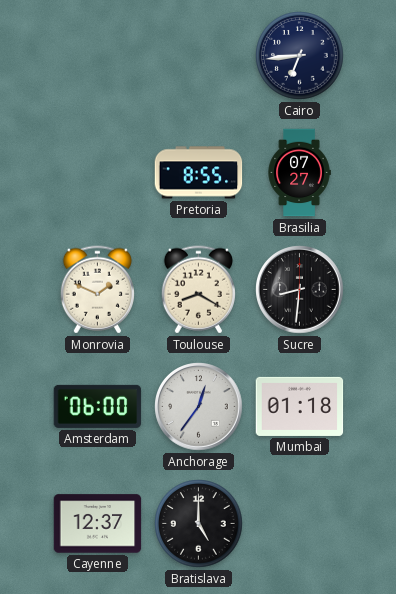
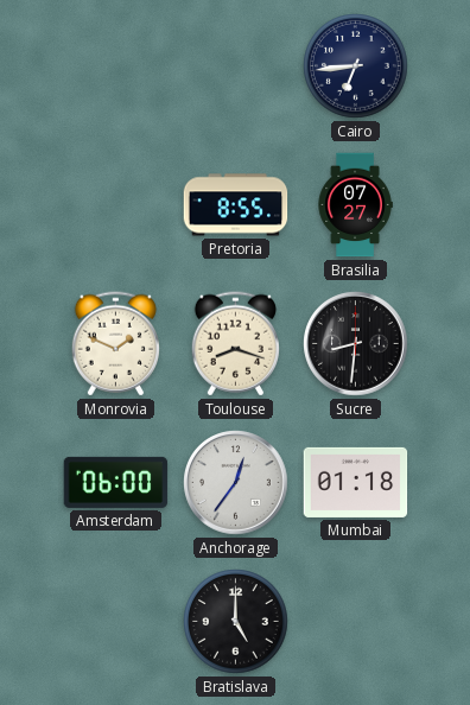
Toulouse: 8:20 -> 8:18
Cayenne: 12:37 -> none
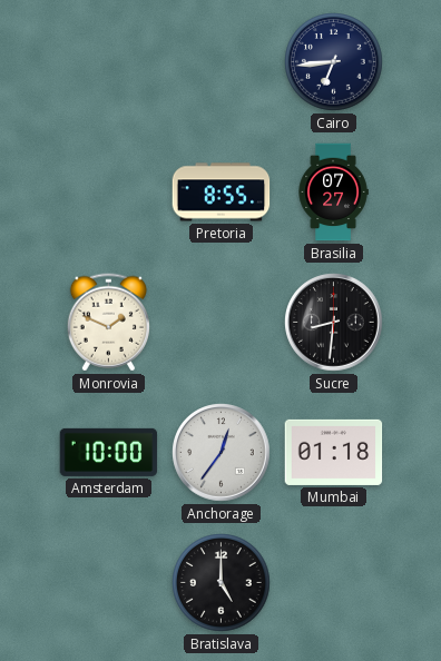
Toulouse: 8:18 -> none
Amsterdam: 06:00 -> 10:00
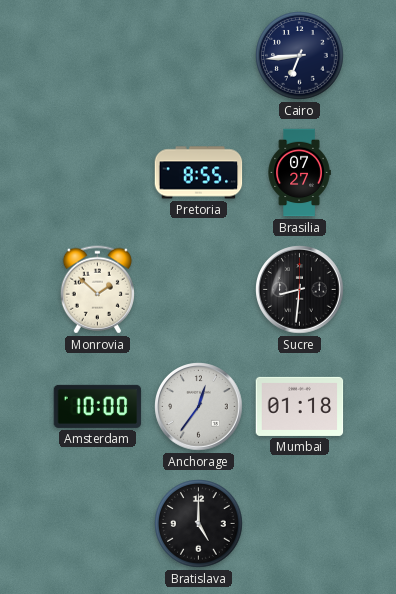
Monrovia: 1:49 -> 1:52
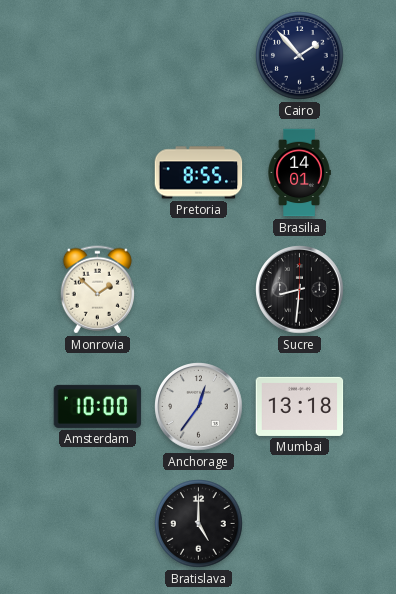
Cairo: 6:44 -> 1:53
Brasilia: 07:27 -> 14:01
Mumbai: 01:18 -> 13:18
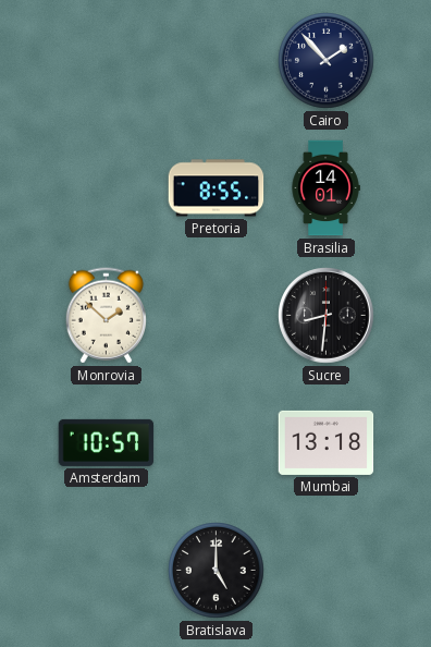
Amsterdam: 10:00 -> 10:57
Anchorage: 12:36 -> none
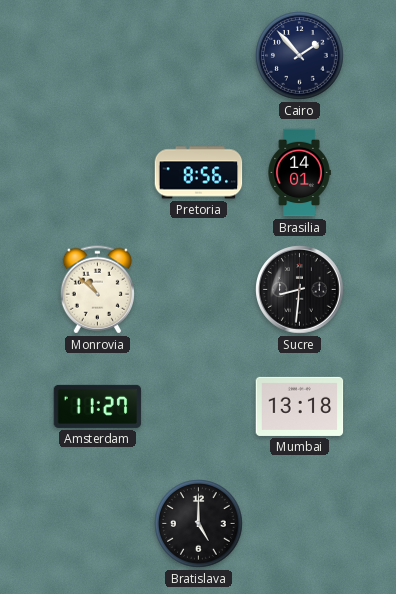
Pretoria: 8:55 -> 8:56
Monrovia: 1:52 -> 10:52
Amsterdam: 10:57 -> 11:27
